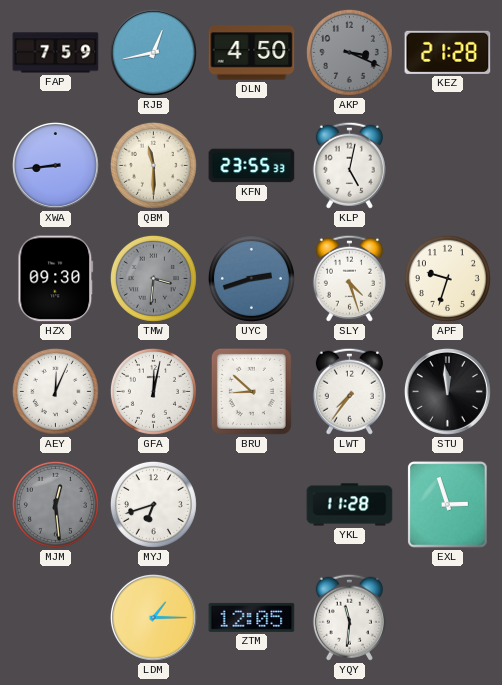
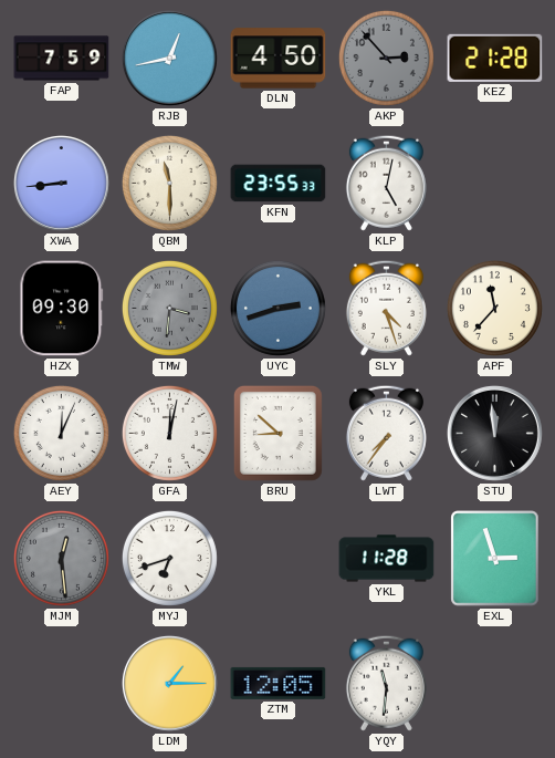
AKP: 3:19 -> 2:53
APF: 9:33 -> 11:37
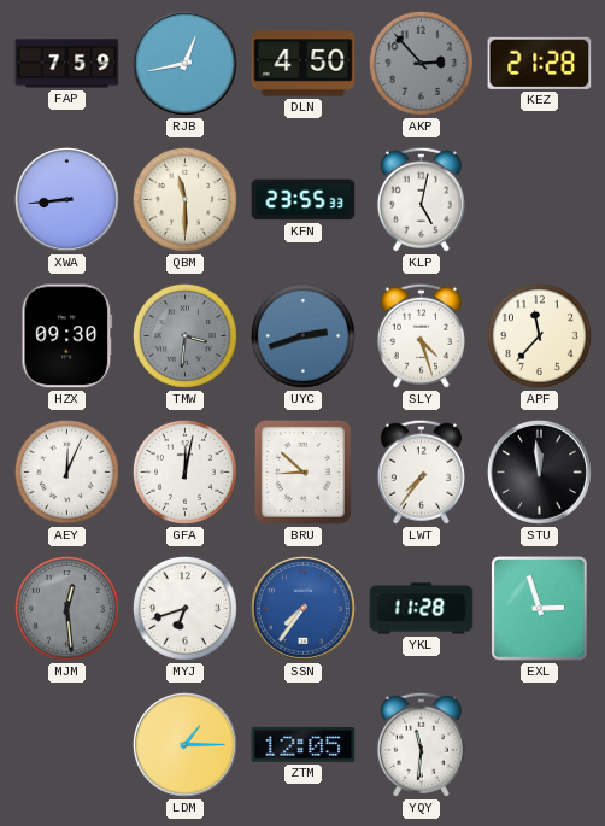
SSN: none -> 7:36
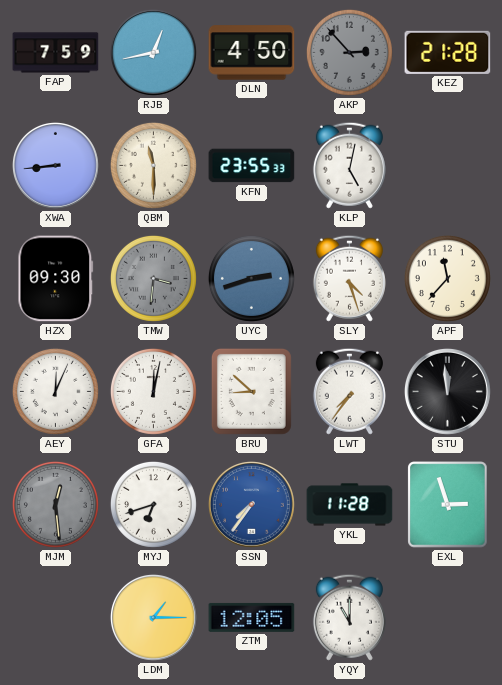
YQY: 11:31 -> 11:00
